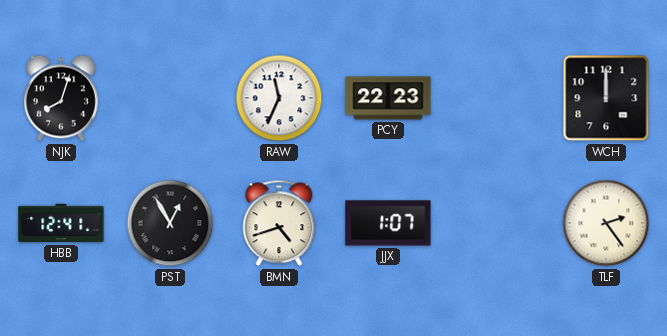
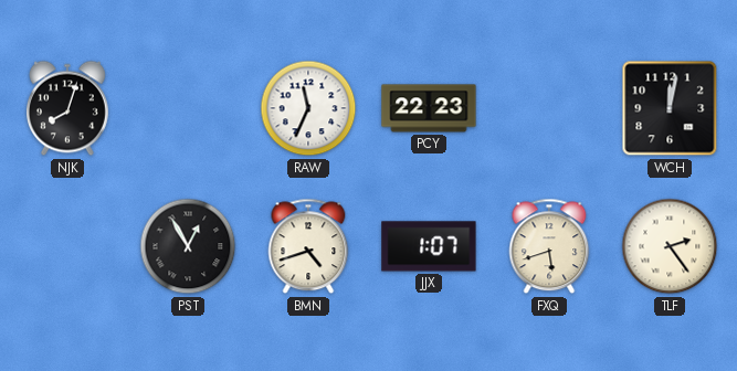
WCH: 12:00 -> 12:02
HBB: 12:41 -> none
FXQ: none -> 5:42
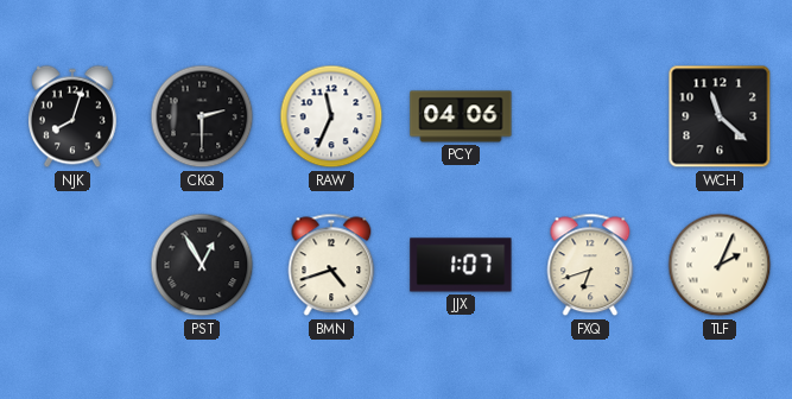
CKQ: none -> 2:30
PCY: 22:23 -> 04:06
WCH: 12:02 -> 11:22
FXQ: 5:42 -> 6:42
TLF: 2:24 -> 2:04
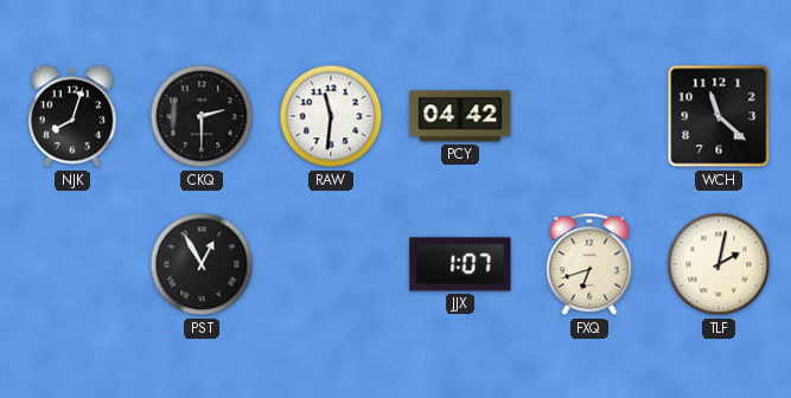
RAW: 11:34 -> 11:31
PCY: 04:06 -> 04:42
BMN: 4:42 -> none
TLF: 2:04 -> 2:02
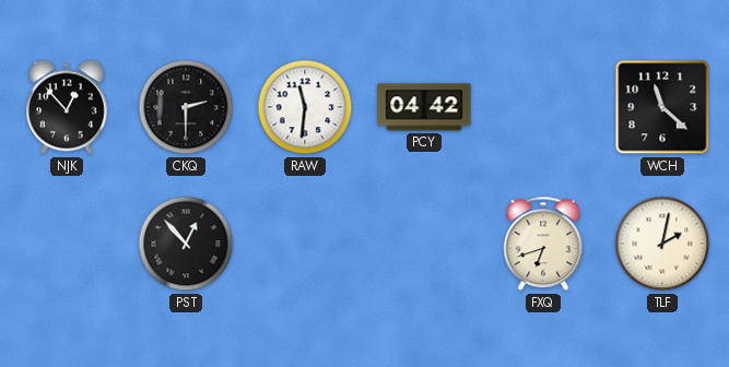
NJK: 8:03 -> 12:53
PST: 12:55 -> 12:53
JJX: 1:07 -> none
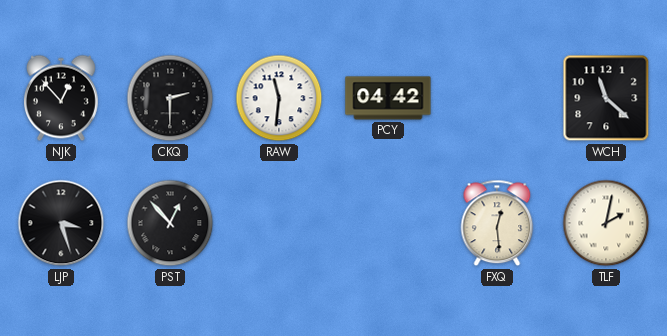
LJP: none -> 3:27
FXQ: 6:42 -> 12:29
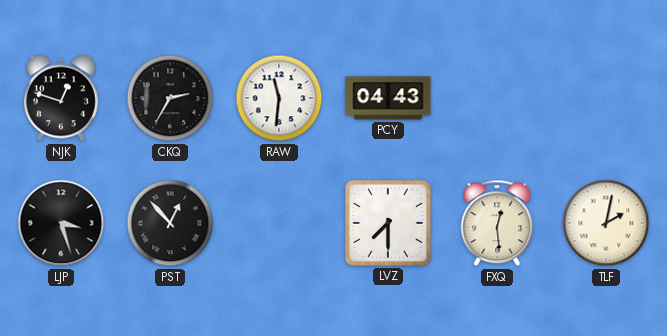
NJK: 12:53 -> 12:48
CKQ: 2:30 -> 2:35
PCY: 04:42 -> 04:43
WCH: 11:22 -> none
LVZ: none -> 7:30
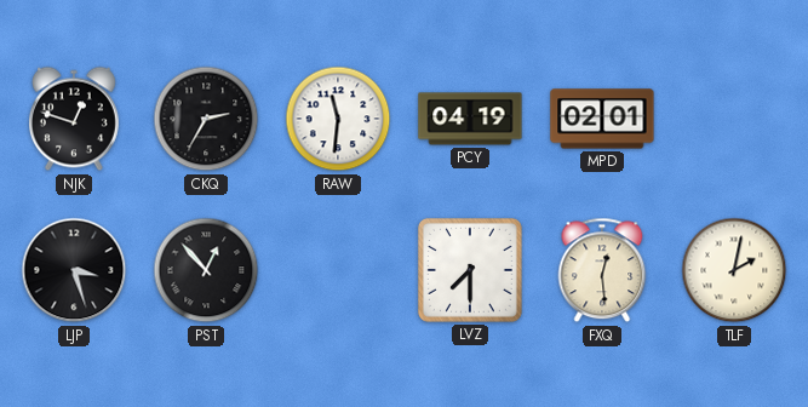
PCY: 04:43 -> 04:19
MPD: none -> 02:01
